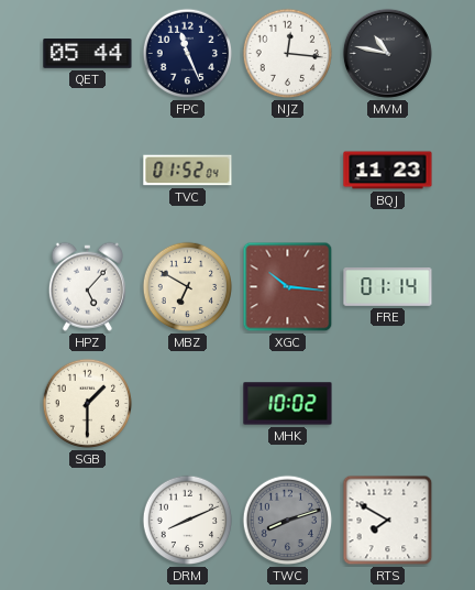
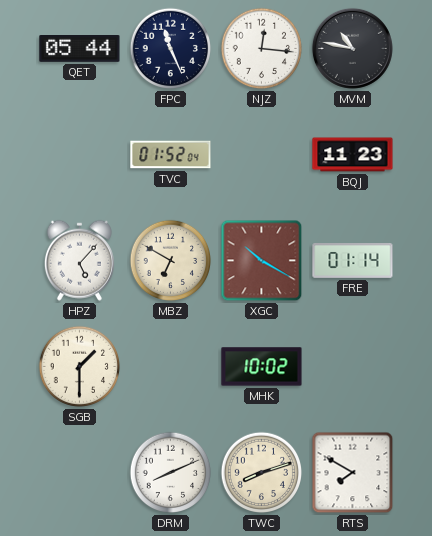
XGC: 10:16 -> 10:20
TWC dial: grey -> cream
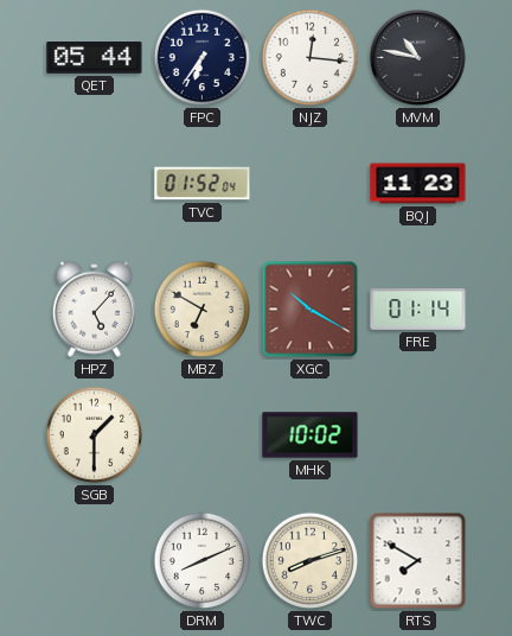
FPC: 11:26 -> 6:36
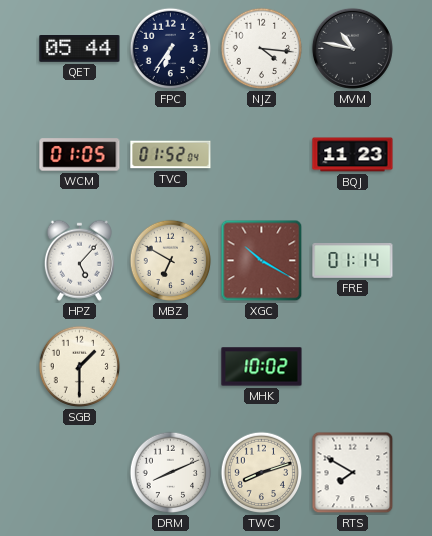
NJZ: 12:16 -> 4:16
WCM: none -> 01:05
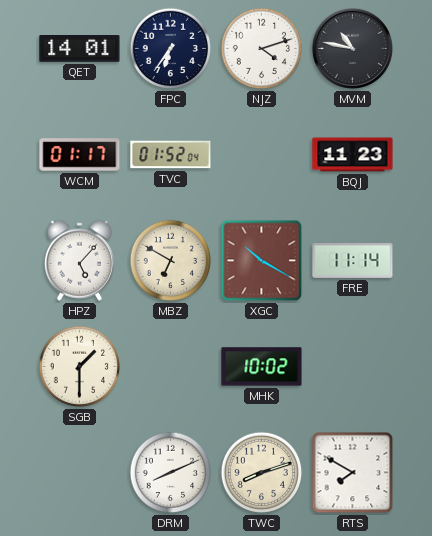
QET: 05:44 -> 14:01
NJZ: 4:16 -> 4:12
WCM: 01:05 -> 01:17
FRE: 01:14 -> 11:14
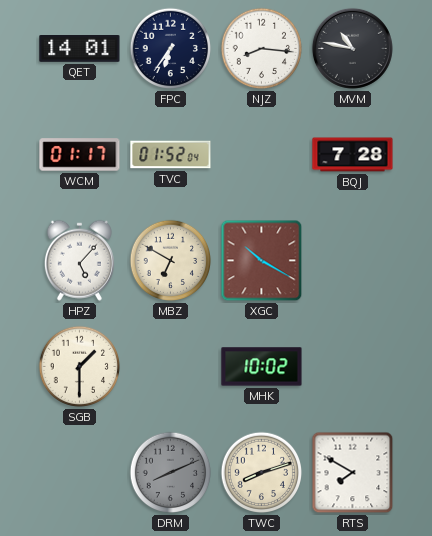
NJZ: 4:12 -> 8:16
BQJ: 11:23 -> 7:28
FRE: 11:14 -> none
DRM dial: white -> grey
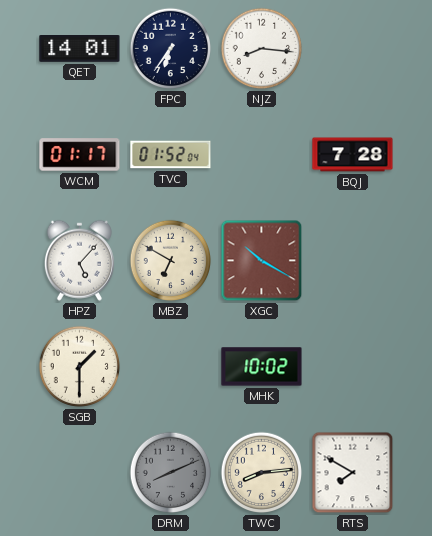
MVM: 10:47 -> none
TWC: 8:12 -> 8:14
